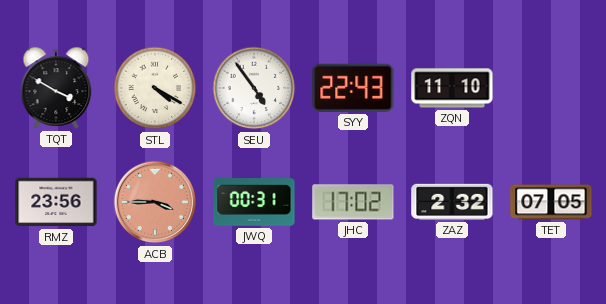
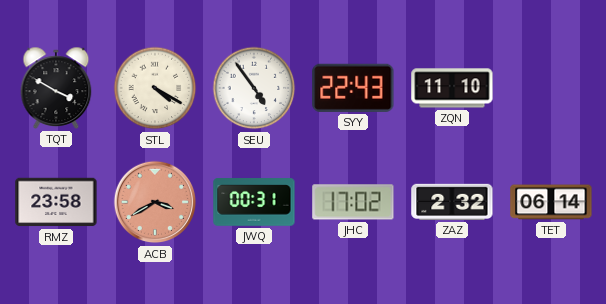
RMZ: 23:56 -> 23:58
ACB: 3:45 -> 3:40
TET: 07:05 -> 06:14
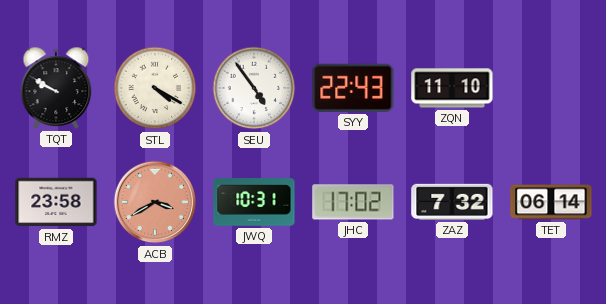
TQT: 3:50 -> 9:50
JWQ: 00:31 -> 10:31
ZAZ: 2:32 -> 7:32
